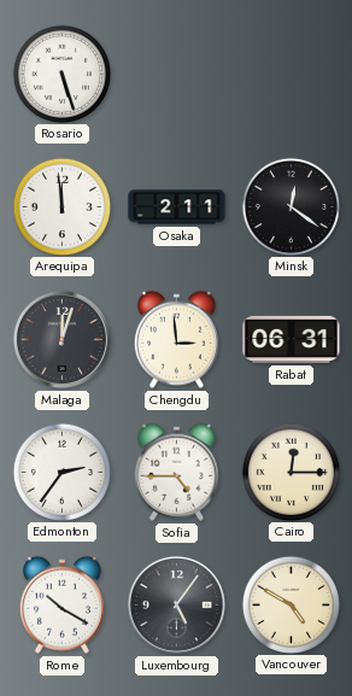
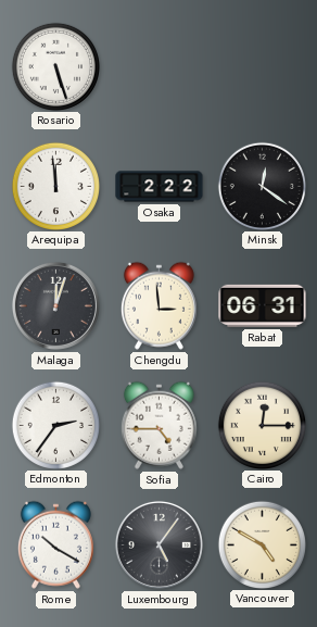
Osaka: 2:11 -> 2:22
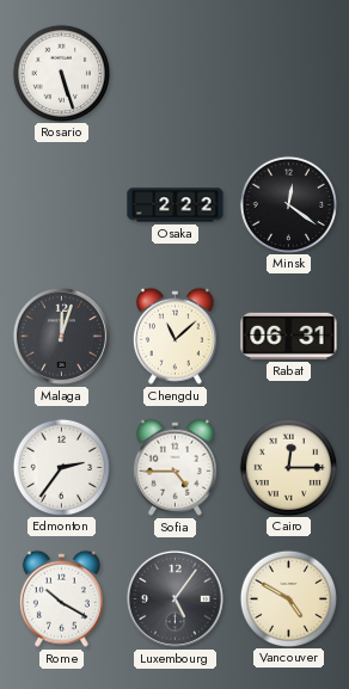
Arequipa: 11:59 -> none
Chengdu: 2:59 -> 11:08
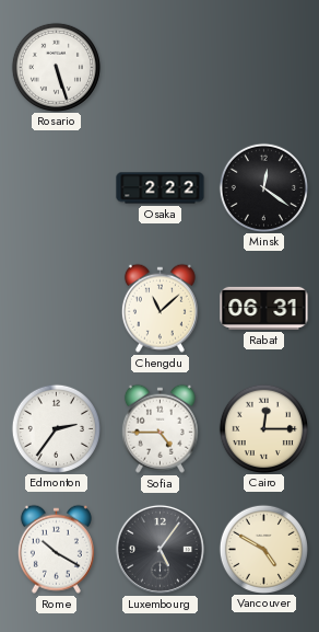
Malaga: 12:03 -> none
